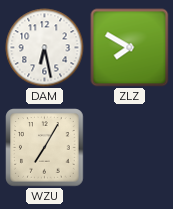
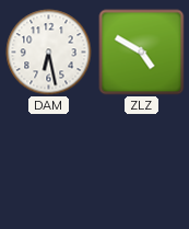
ZLZ: 7:50 -> 4:50
WZU: 7:05 -> none
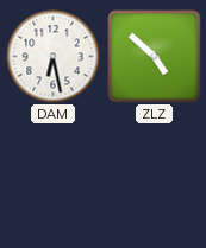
ZLZ: 4:50 -> 4:52
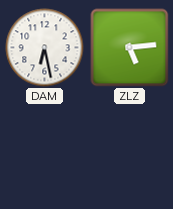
ZLZ: 4:52 -> 5:14
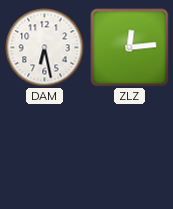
ZLZ: 5:14 -> 12:14
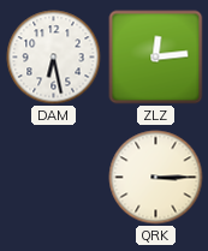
QRK: none -> 3:15
